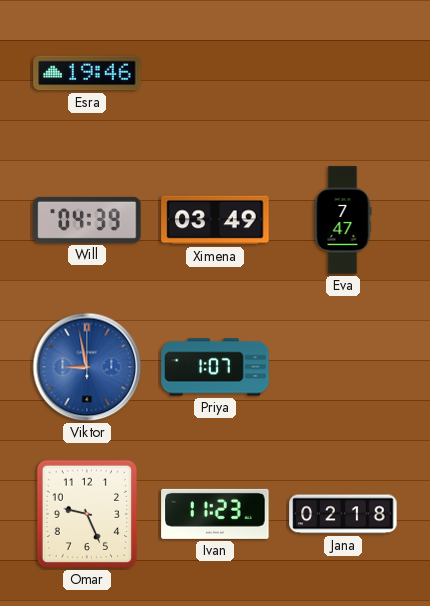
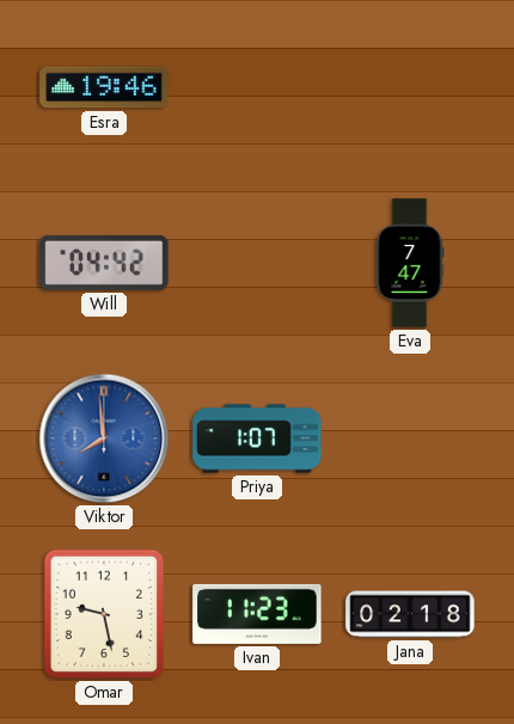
Will: 04:39 -> 04:42
Ximena: 03:49 -> none
Viktor: 8:58 -> 7:59
Omar: 9:26 -> 9:28
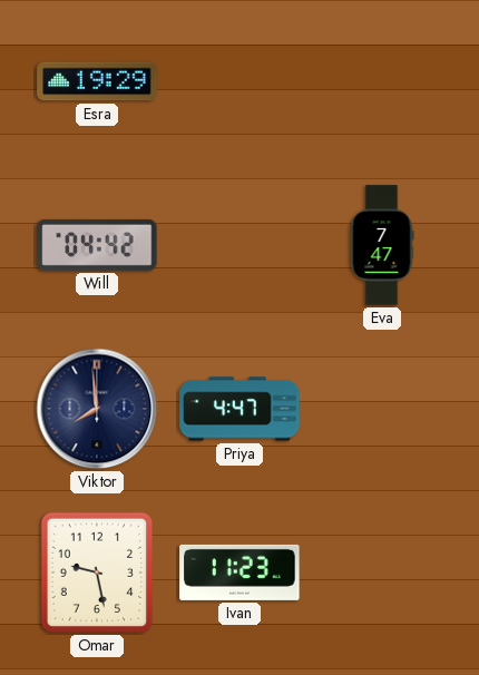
Esra: 19:46 -> 19:29
Viktor dial: blue -> navy
Priya: 1:07 -> 4:47
Jana: 02:18 -> none
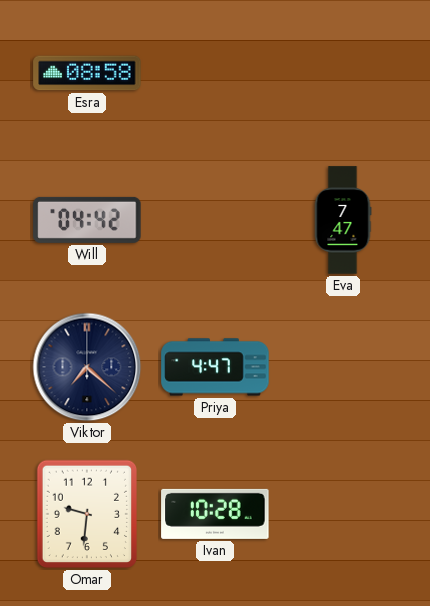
Esra: 19:29 -> 08:58
Viktor: 7:59 -> 7:22
Omar: 9:28 -> 9:31
Ivan: 11:23 -> 10:28
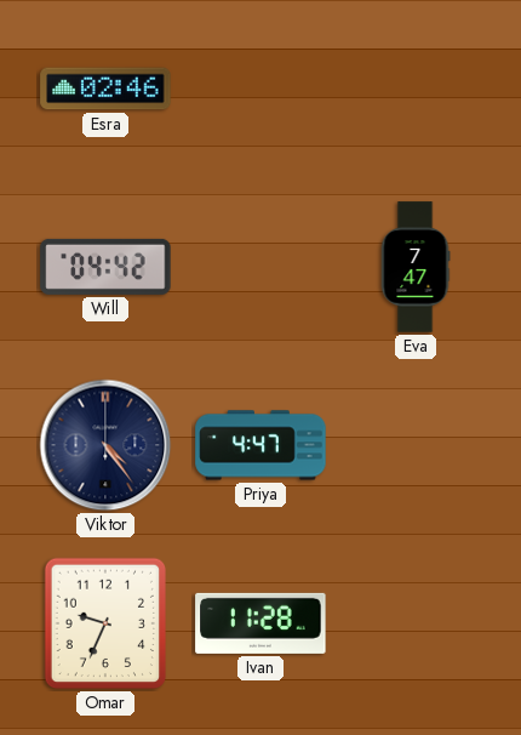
Esra: 08:58 -> 02:46
Viktor: 7:22 -> 4:24
Omar: 9:31 -> 9:34
Ivan: 10:28 -> 11:28
